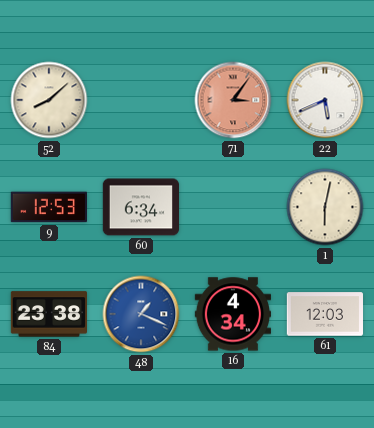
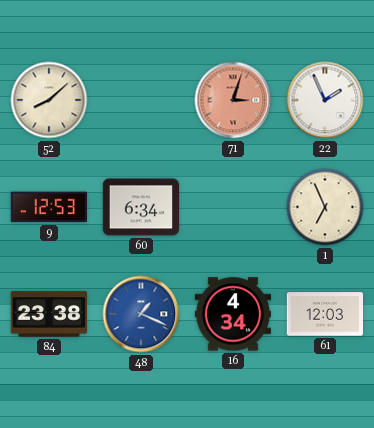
71: 3:06 -> 3:03
22: 5:41 -> 1:56
1: 6:02 -> 6:56
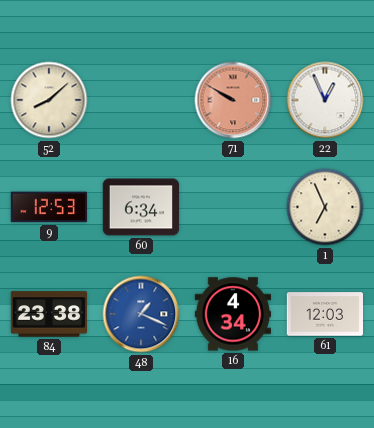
71: 3:03 -> 9:50
22: 1:56 -> 12:56
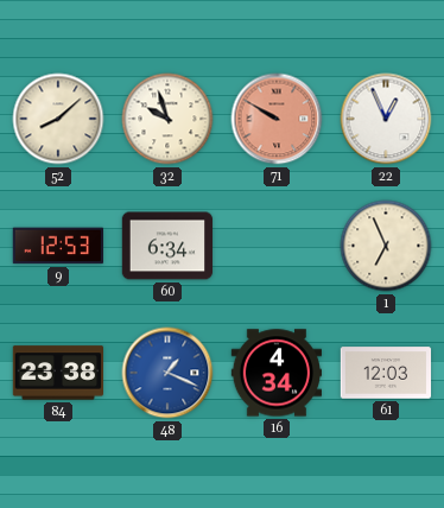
32: none -> 9:57
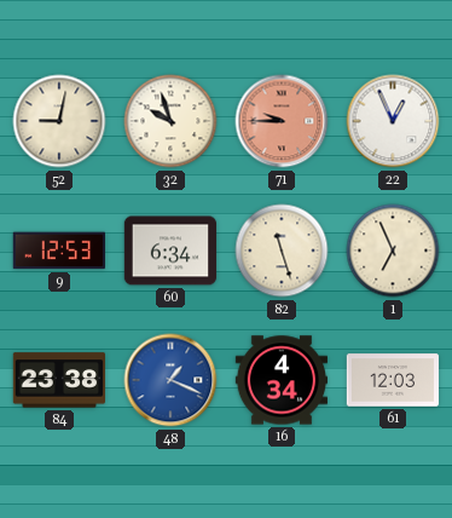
52: 8:08 -> 9:02
71: 9:50 -> 9:45
82: none -> 11:27
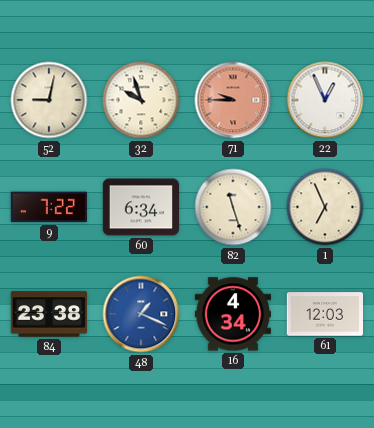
9: 12:53 -> 7:22
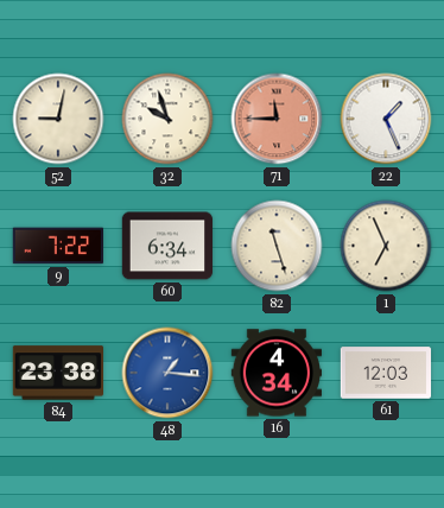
71: 9:45 -> 11:45
22: 12:56 -> 1:26
48: 1:19 -> 1:16
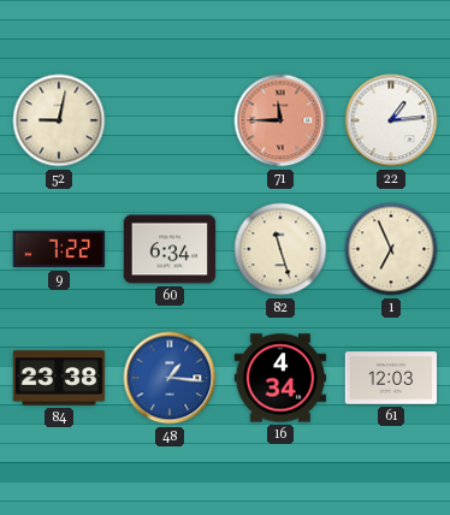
32: 9:57 -> none
22: 1:26 -> 1:14
